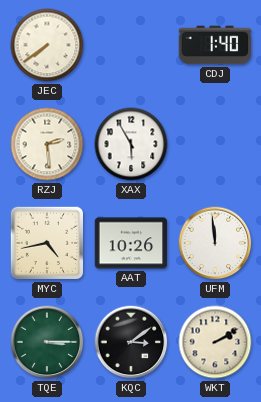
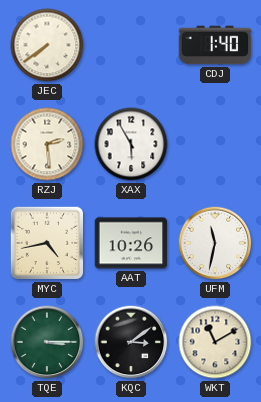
UFM: 11:59 -> 11:32
WKT: 2:10 -> 11:10
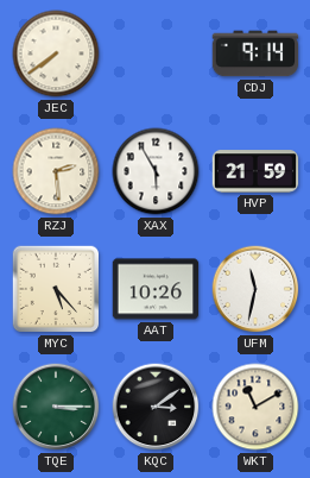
CDJ: 1:40 -> 9:14
HVP: none -> 21:59
MYC: 4:43 -> 5:23
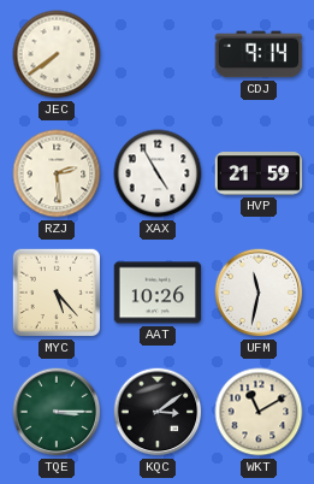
XAX: 5:55 -> 4:55
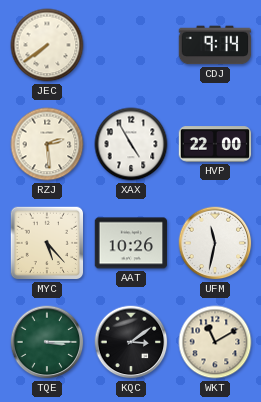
HVP: 21:59 -> 22:00
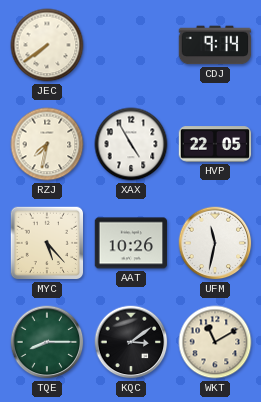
RZJ: 2:29 -> 7:32
HVP: 22:00 -> 22:05
TQE: 3:15 -> 8:15
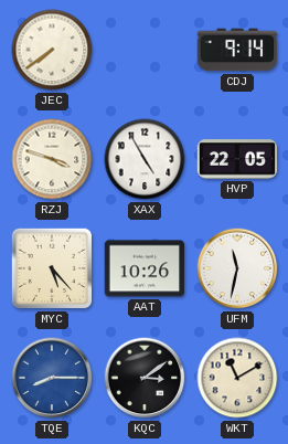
RZJ: 7:32 -> 3:48
TQE dial: green -> blue
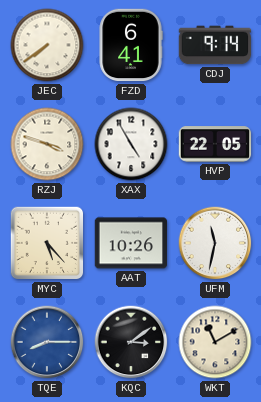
FZD: none -> 6:41
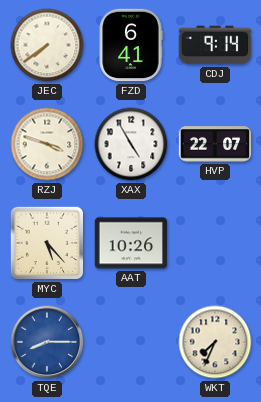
HVP: 22:05 -> 22:07
UFM: 11:32 -> none
KQC: 3:09 -> none
WKT: 11:10 -> 7:34
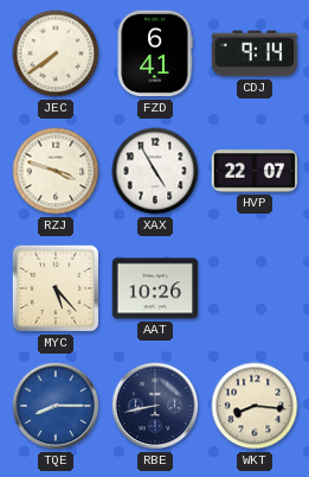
RBE: none -> 8:43
WKT: 7:34 -> 8:16
